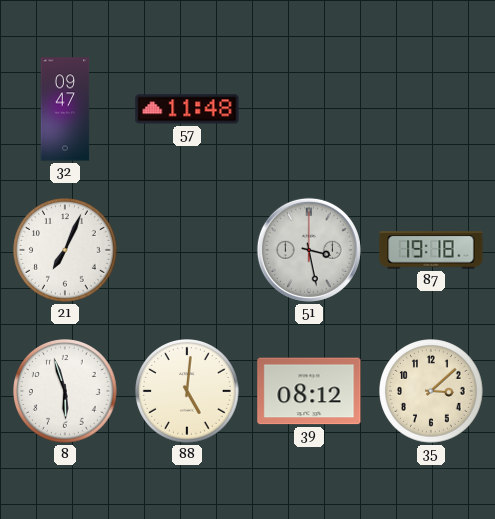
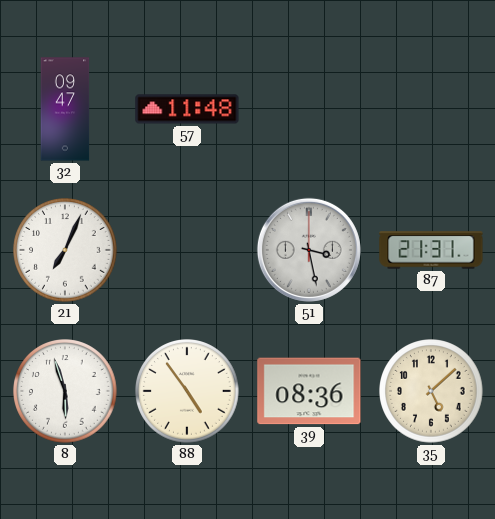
87: 19:18 -> 21:31
88: 5:01 -> 4:54
39: 08:12 -> 08:36
35: 3:08 -> 5:08
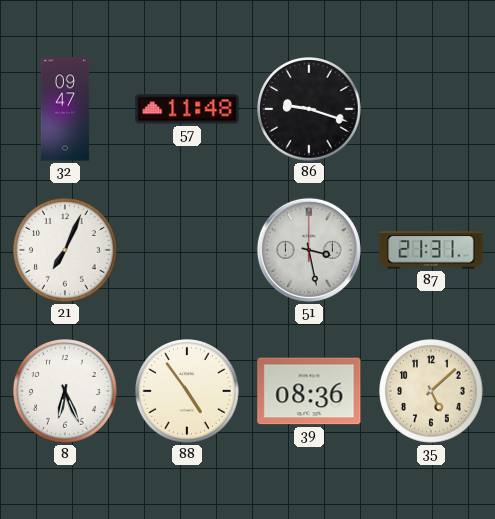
86: none -> 9:18
8: 5:57 -> 6:26
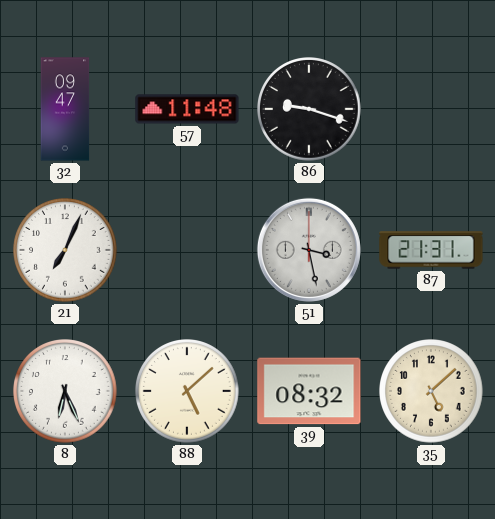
88: 4:54 -> 5:08
39: 08:36 -> 08:32
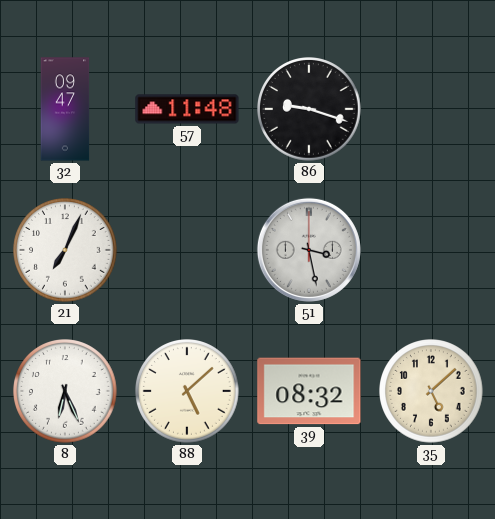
87: 21:31 -> none
